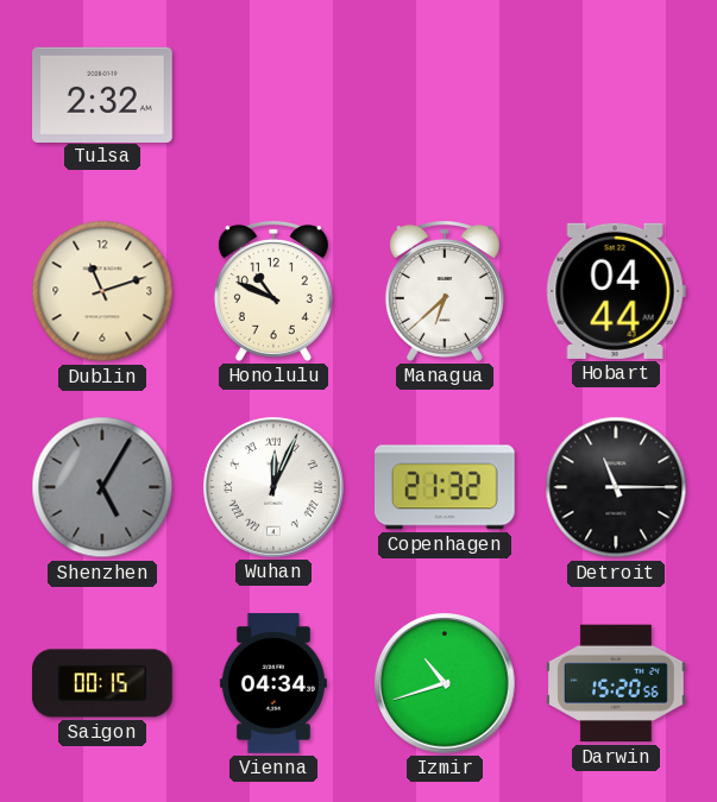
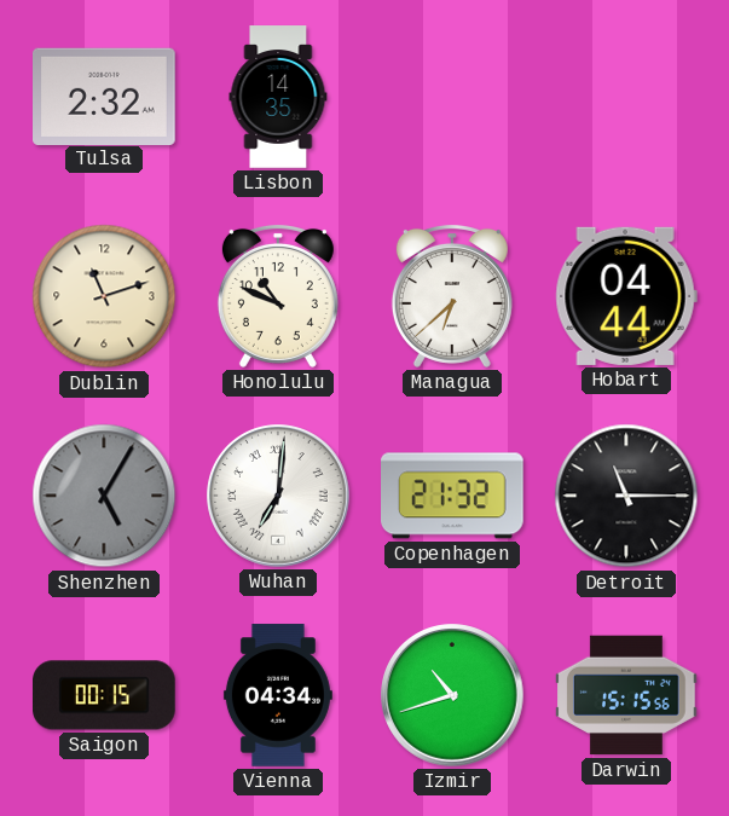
Lisbon: none -> 14:35
Wuhan: 12:04 -> 7:01
Darwin: 15:20 -> 15:15
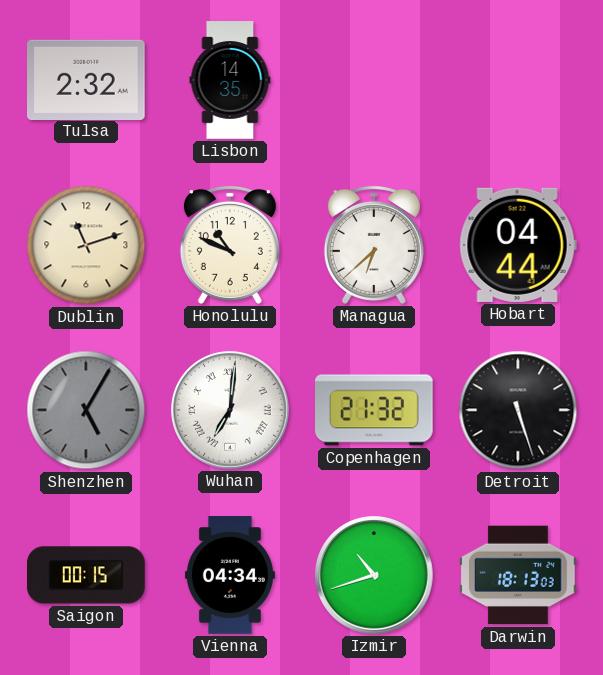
Detroit: 11:15 -> 5:27
Darwin: 15:15 -> 18:13
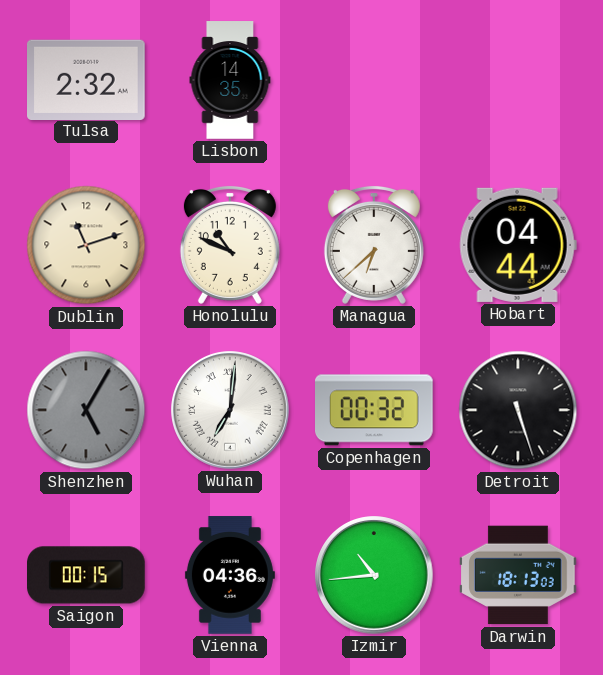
Copenhagen: 21:32 -> 00:32
Vienna: 04:34 -> 04:36
Izmir: 10:42 -> 10:44
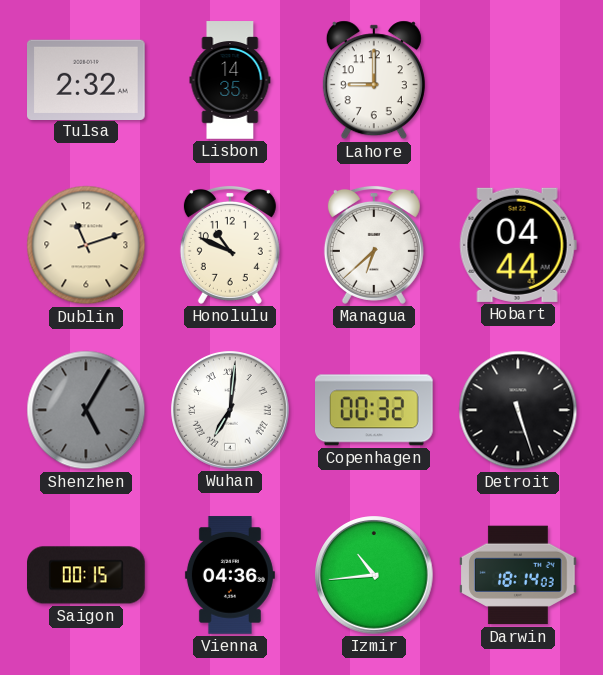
Lahore: none -> 9:00
Darwin: 18:13 -> 18:14
